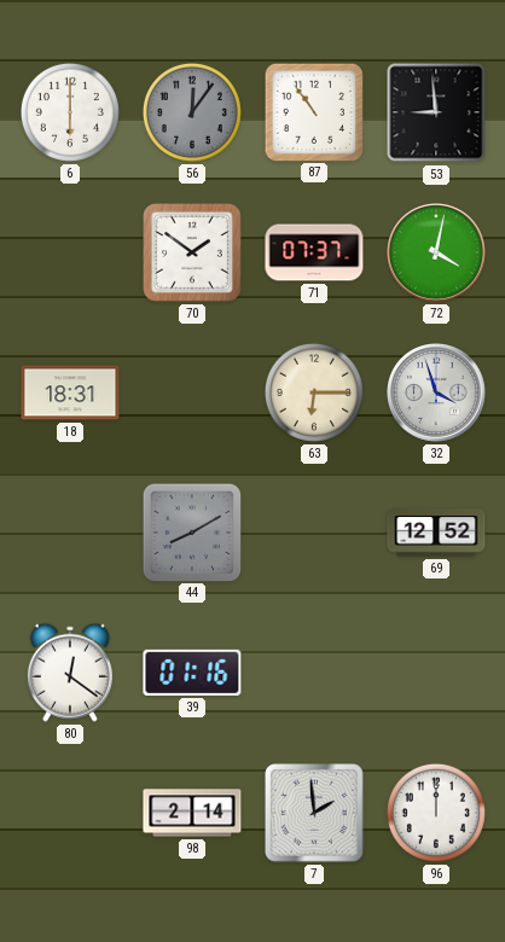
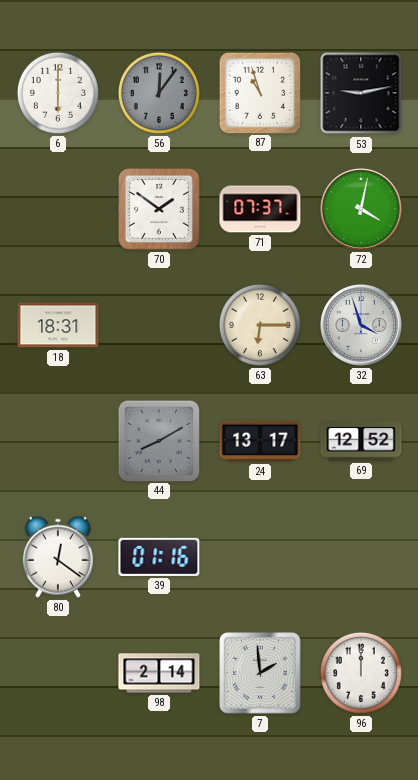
87: 10:54 -> 10:57
53: 8:59 -> 9:13
24: none -> 13:17
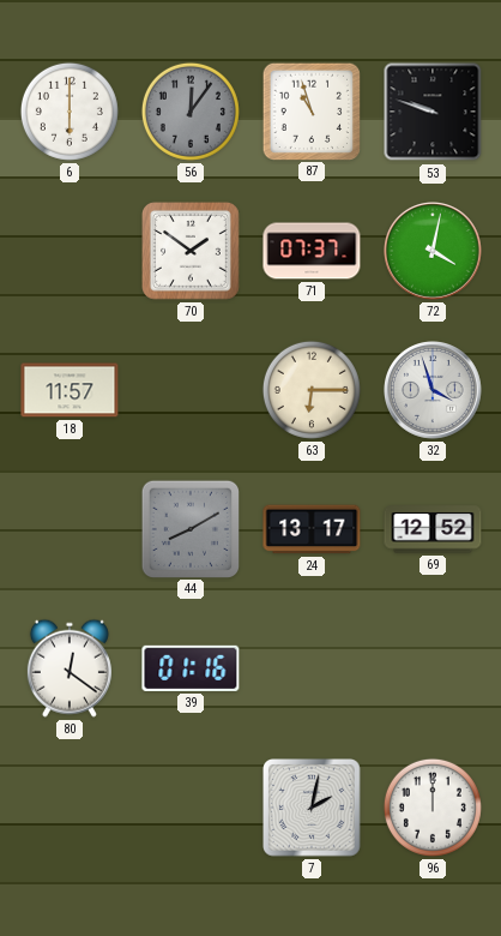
53: 9:13 -> 9:48
18: 18:31 -> 11:57
98: 2:14 -> none
7: 1:59 -> 2:02
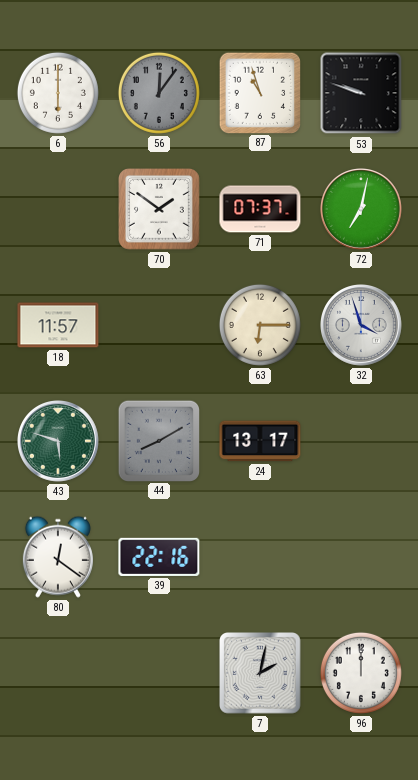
72: 4:02 -> 7:02
43: none -> 5:48
69: 12:52 -> none
39: 01:16 -> 22:16
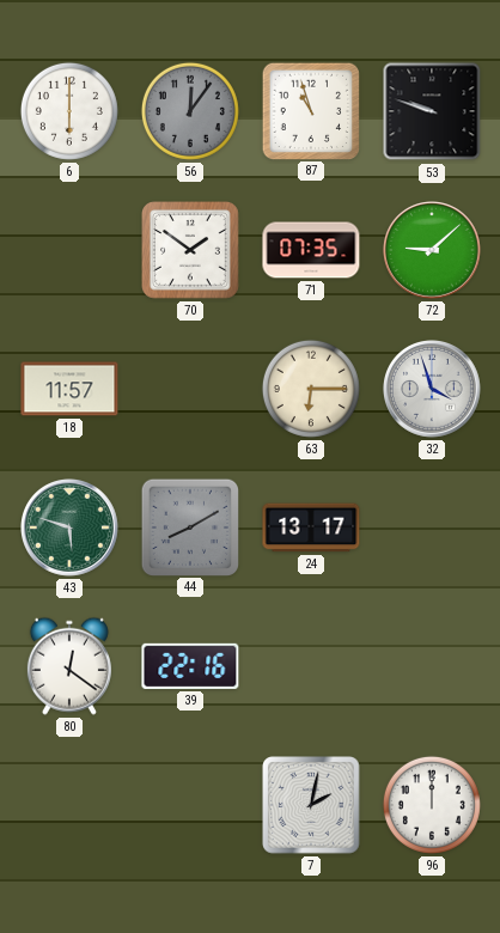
71: 07:37 -> 07:35
72: 7:02 -> 9:08
